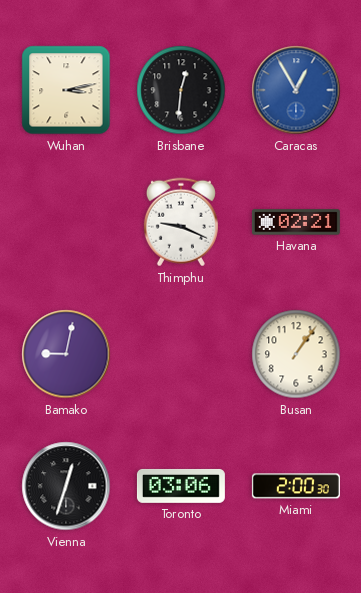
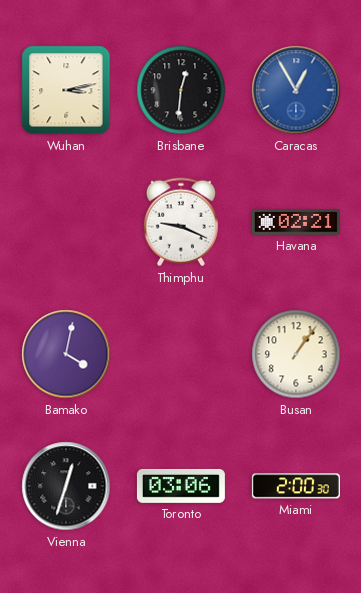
Bamako: 9:02 -> 4:02
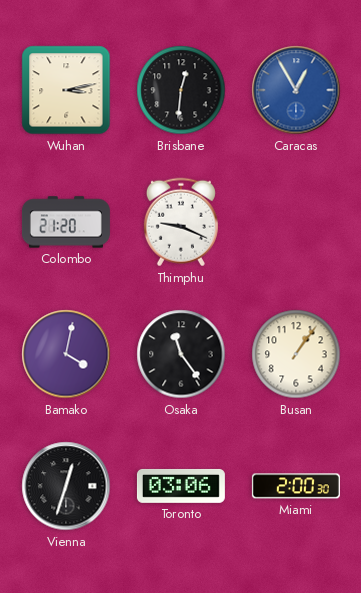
Colombo: none -> 21:20
Havana: 02:21 -> none
Osaka: none -> 11:24
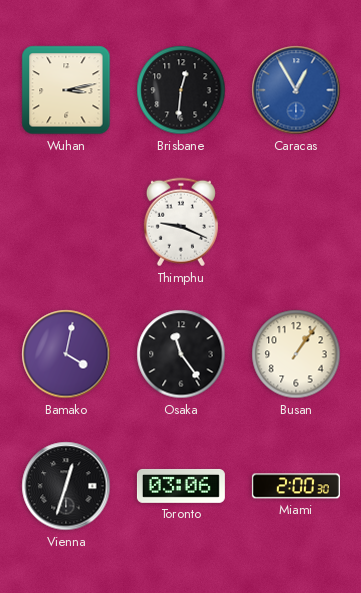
Colombo: 21:20 -> none
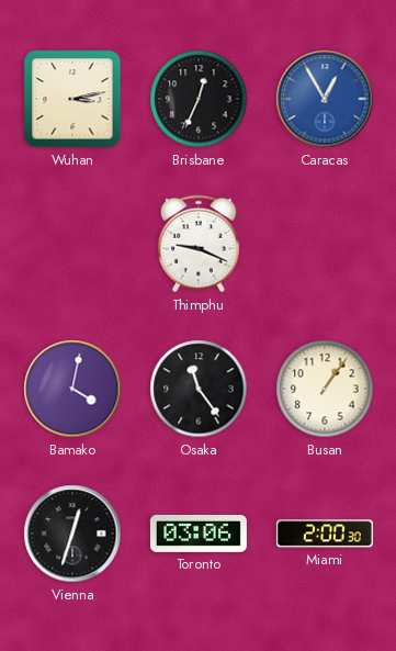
Brisbane: 12:31 -> 12:34
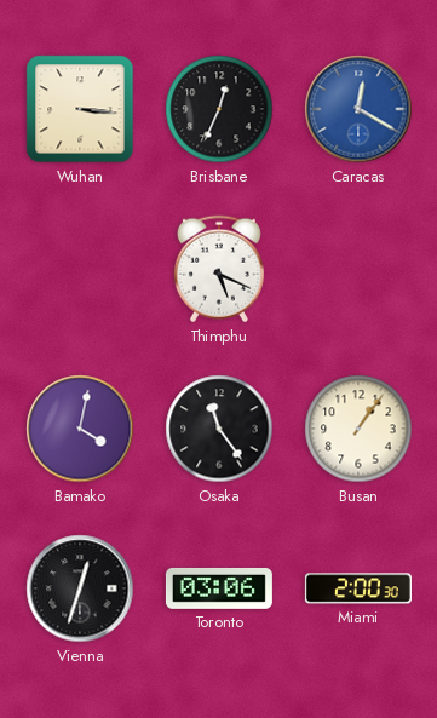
Wuhan: 3:13 -> 3:16
Caracas: 12:55 -> 12:20
Thimphu: 9:19 -> 5:19
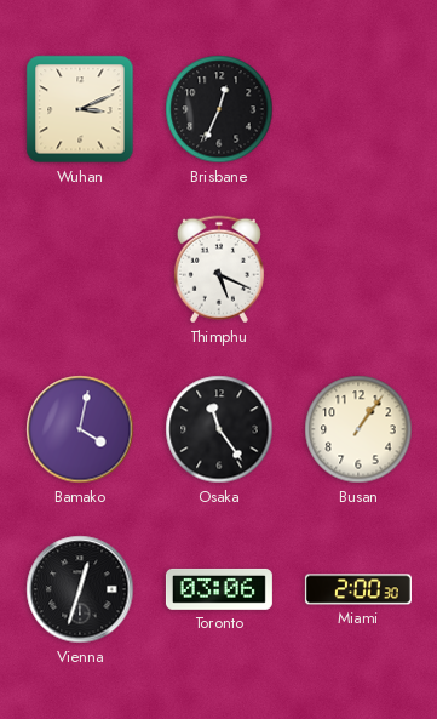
Wuhan: 3:16 -> 3:11
Caracas: 12:20 -> none
